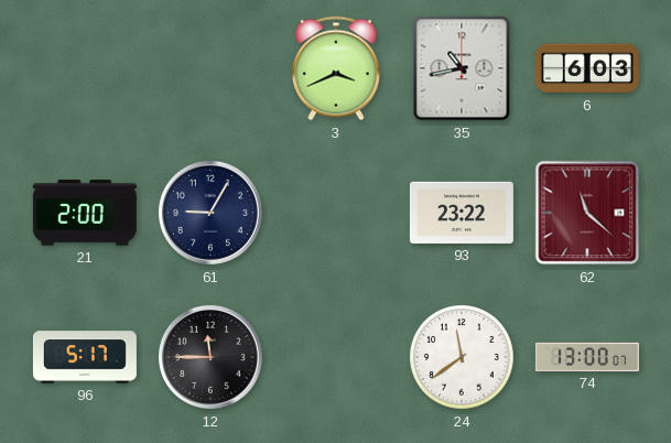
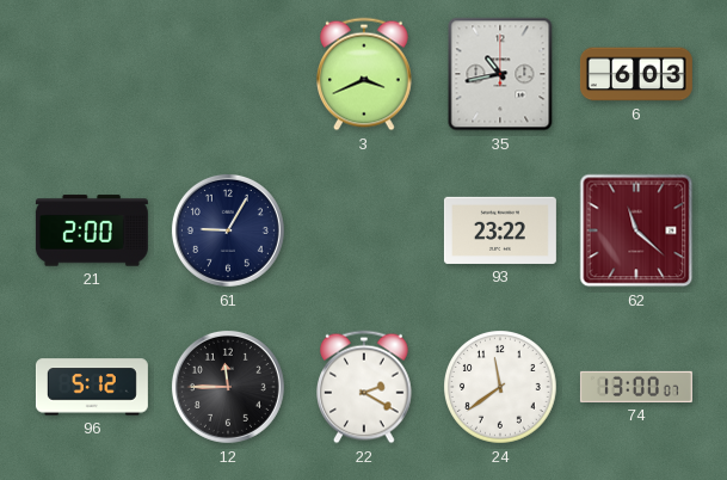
96: 5:17 -> 5:12
22: none -> 2:20
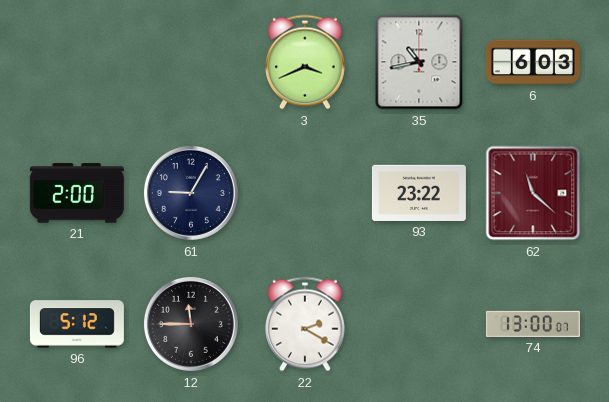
24: 11:39 -> none
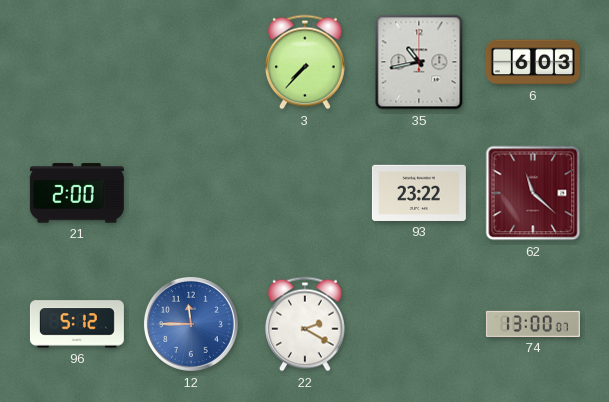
3: 3:41 -> 7:37
61: 9:05 -> none
12 dial: black -> blue
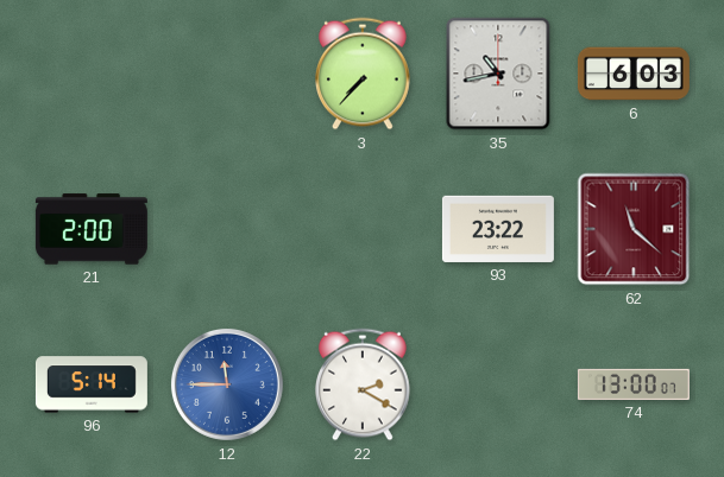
96: 5:12 -> 5:14
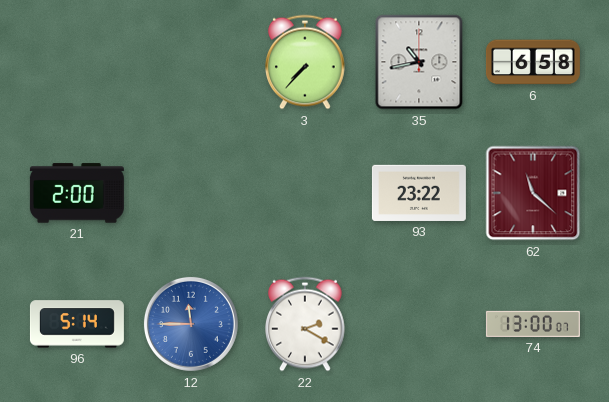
6: 6:03 -> 6:58
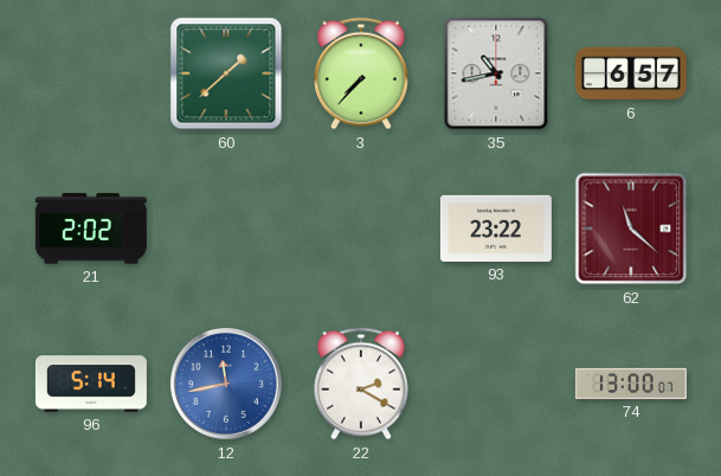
60: none -> 1:38
6: 6:58 -> 6:57
21: 2:00 -> 2:02
12: 11:45 -> 11:43
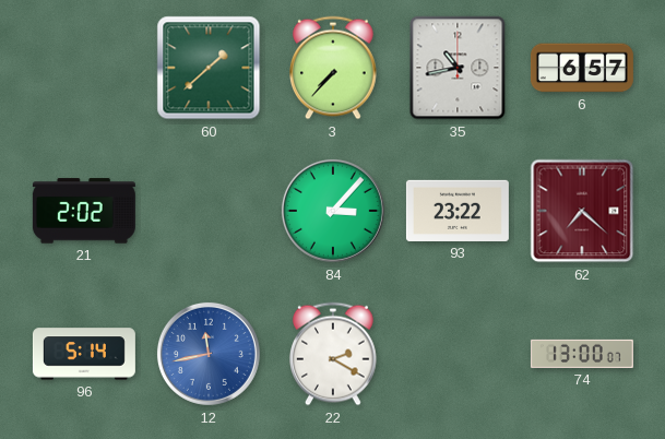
84: none -> 3:07
62: 11:22 -> 7:22
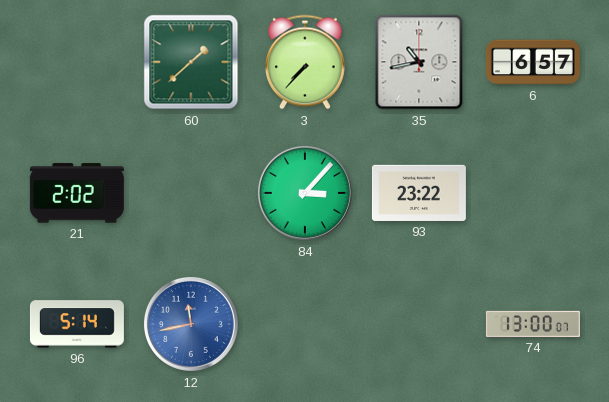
62: 7:22 -> none
22: 2:20 -> none
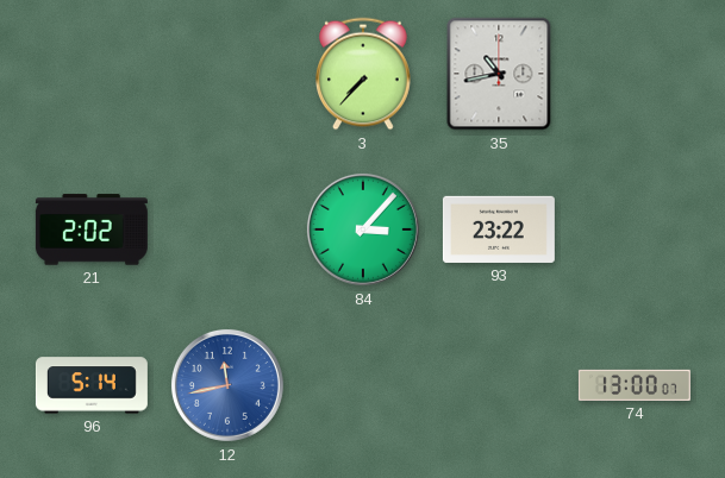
60: 1:38 -> none
6: 6:57 -> none
